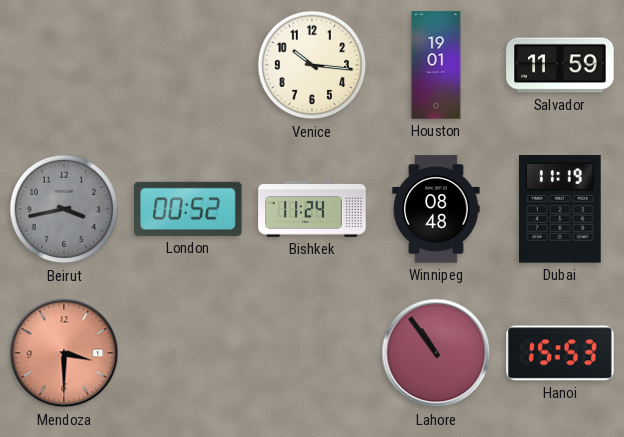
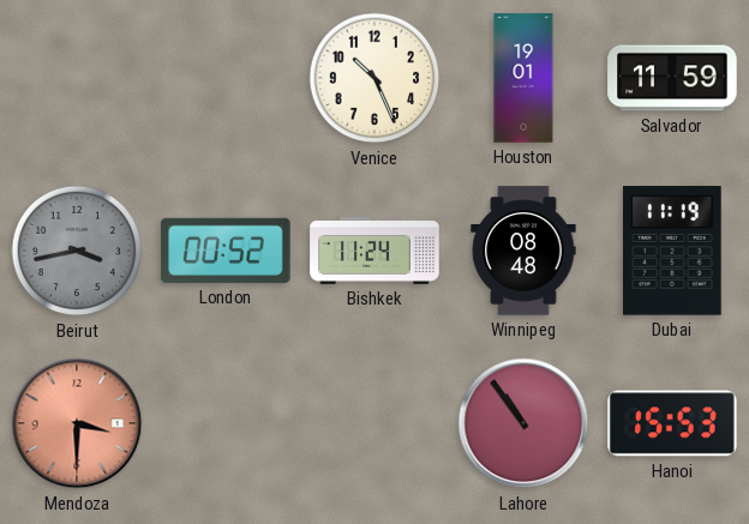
Venice: 10:16 -> 10:26
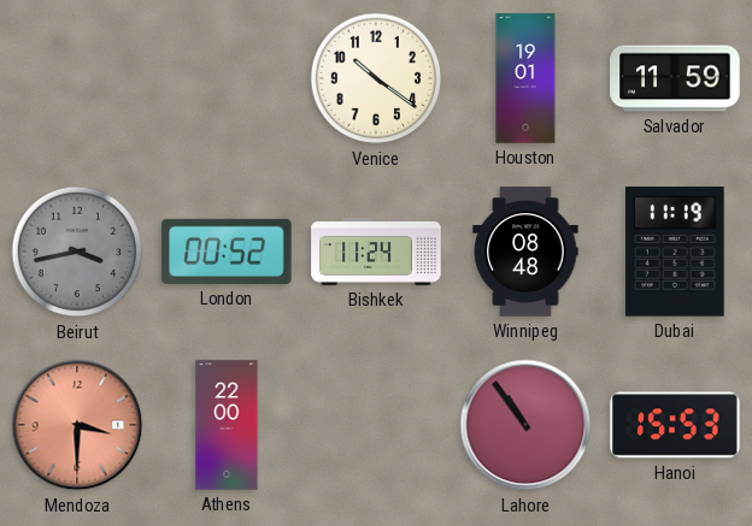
Venice: 10:26 -> 10:21
Athens: none -> 22:00
